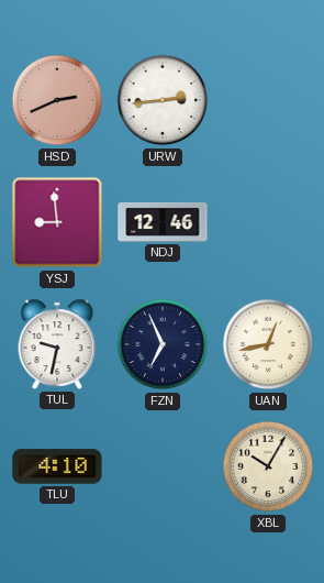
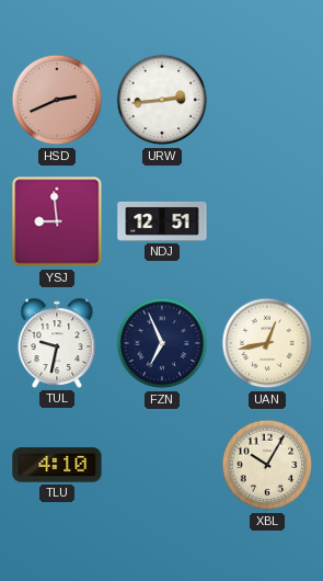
NDJ: 12:46 -> 12:51
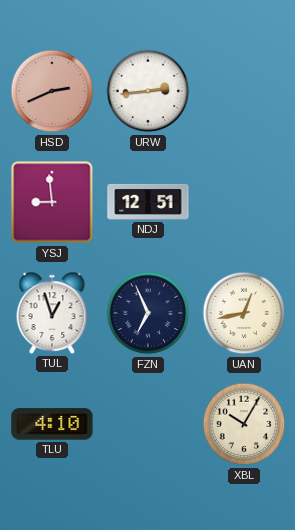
TUL: 9:32 -> 12:57
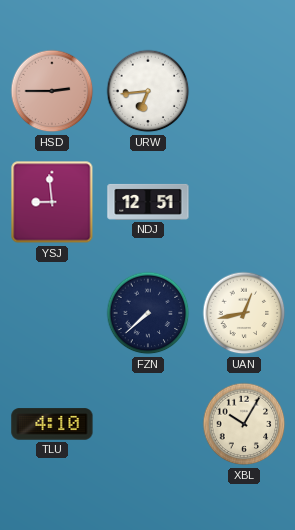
HSD: 2:41 -> 2:45
URW: 2:44 -> 6:44
TUL: 12:57 -> none
FZN: 6:56 -> 7:38
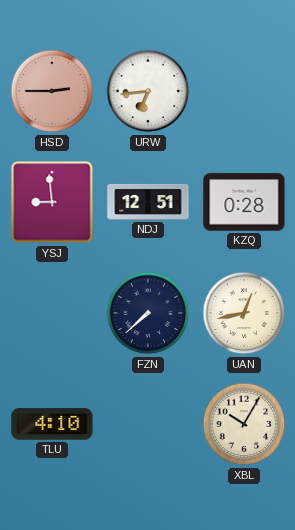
KZQ: none -> 0:28
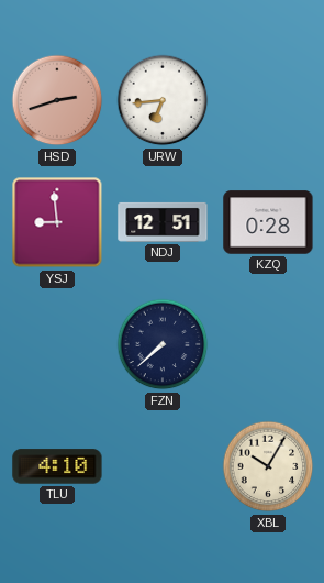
HSD: 2:45 -> 2:42
UAN: 12:43 -> none
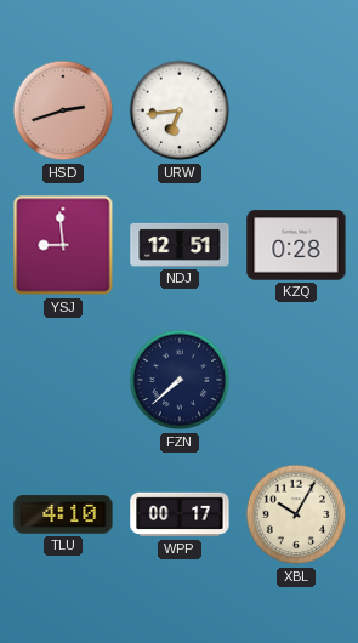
WPP: none -> 00:17
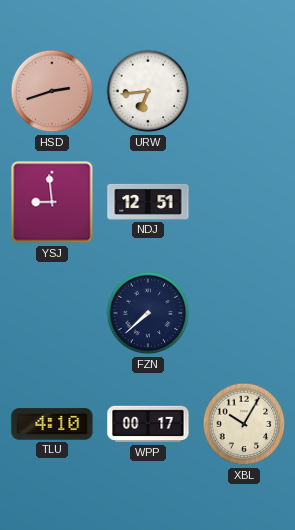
KZQ: 0:28 -> none
